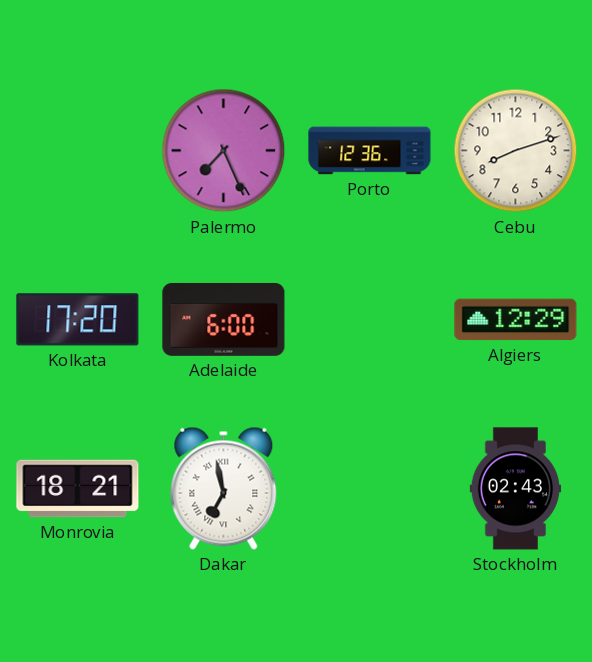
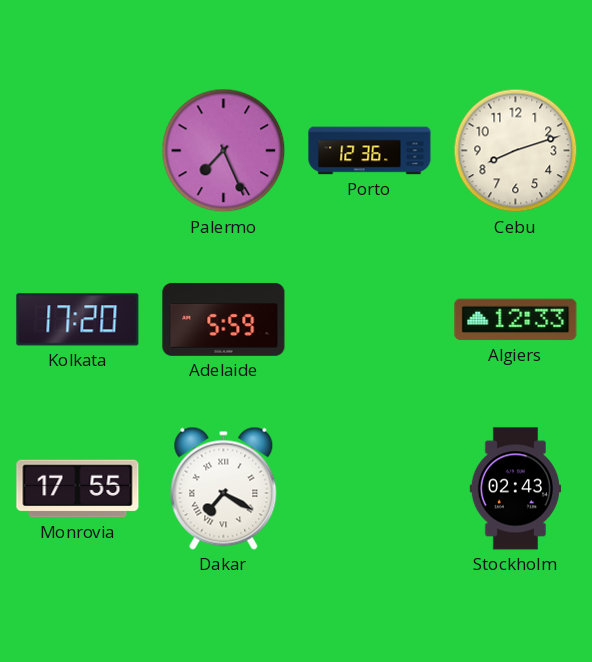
Adelaide: 6:00 -> 5:59
Algiers: 12:29 -> 12:33
Monrovia: 18:21 -> 17:55
Dakar: 6:58 -> 7:20
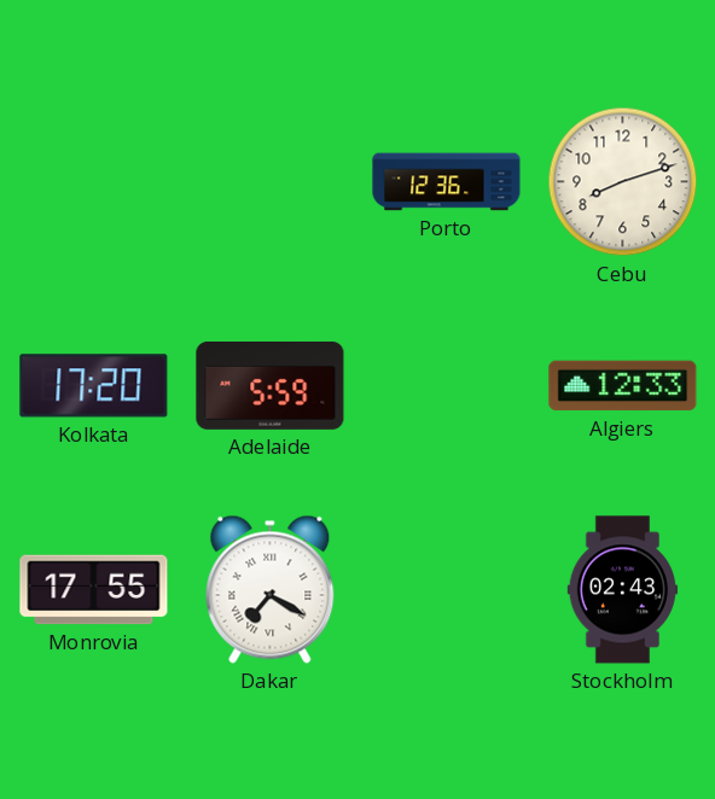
Palermo: 7:26 -> none
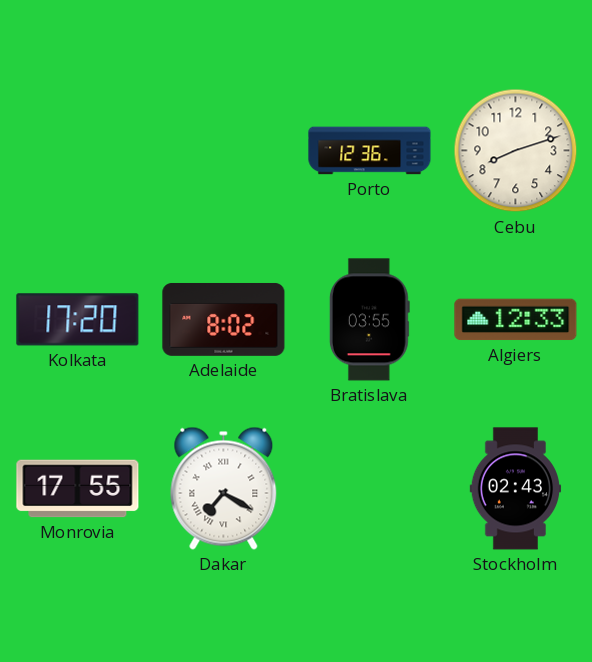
Adelaide: 5:59 -> 8:02
Bratislava: none -> 03:55
